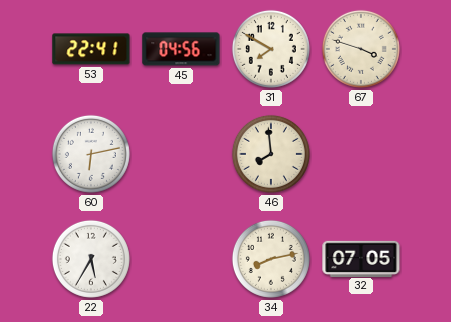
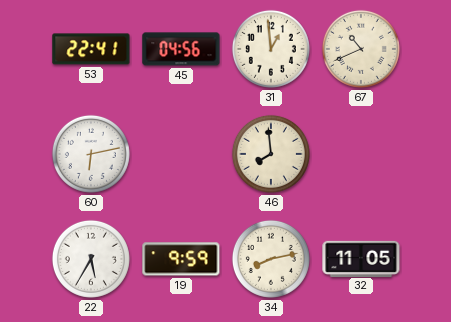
31: 7:50 -> 12:59
67: 3:48 -> 10:41
19: none -> 9:59
32: 07:05 -> 11:05
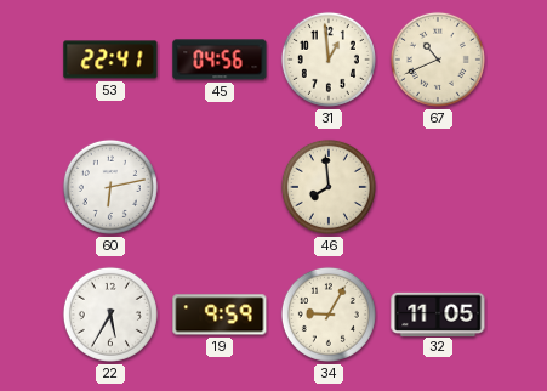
34: 8:13 -> 9:05
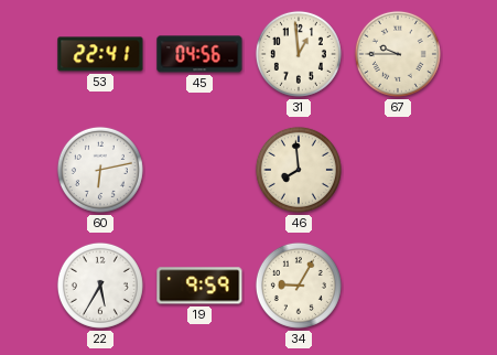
67: 10:41 -> 9:45
32: 11:05 -> none
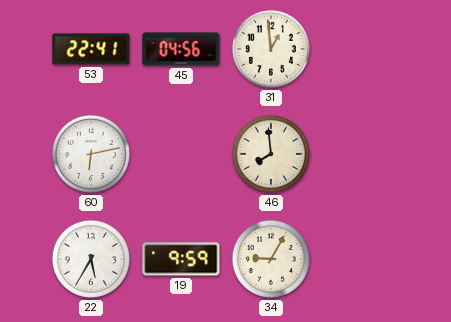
67: 9:45 -> none
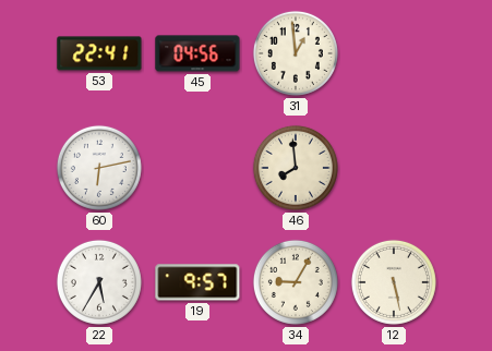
19: 9:59 -> 9:57
12: none -> 5:28
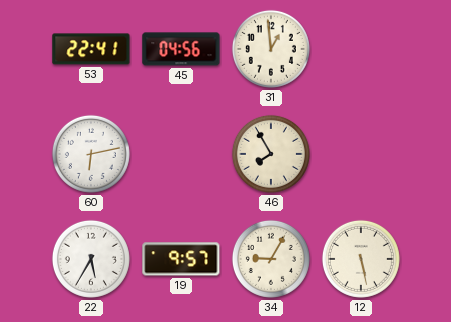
46: 7:59 -> 7:55
